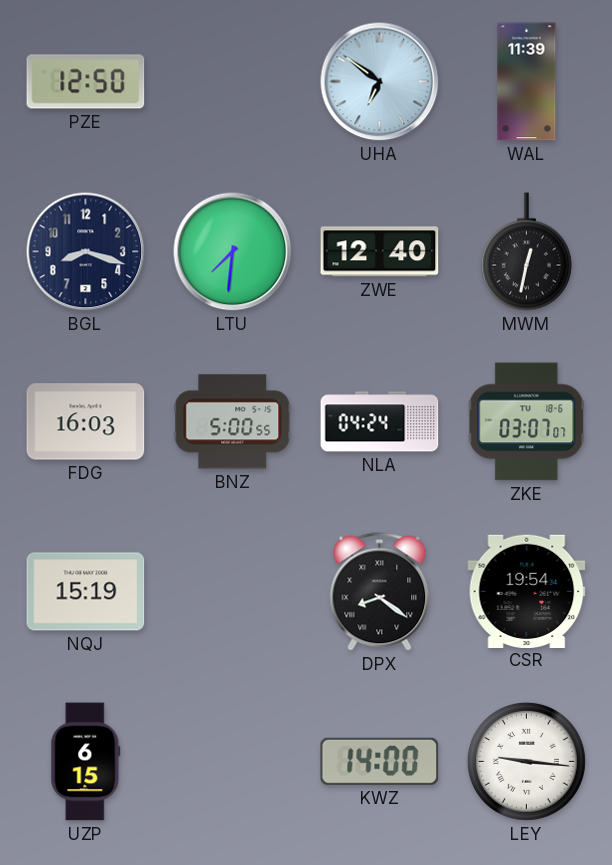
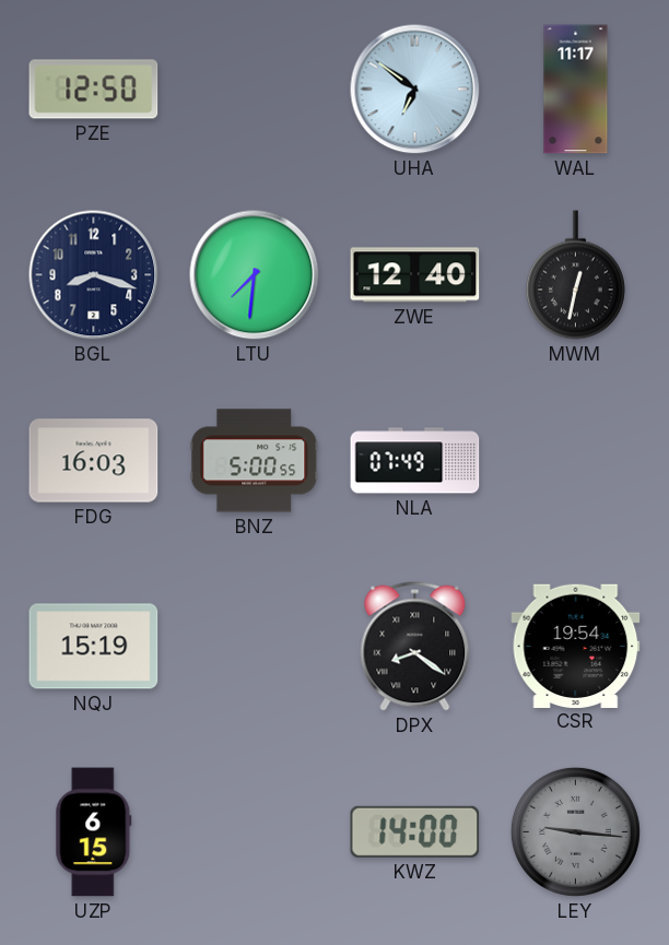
WAL: 11:39 -> 11:17
NLA: 04:24 -> 07:49
ZKE: 03:07 -> none
LEY dial: white -> grey
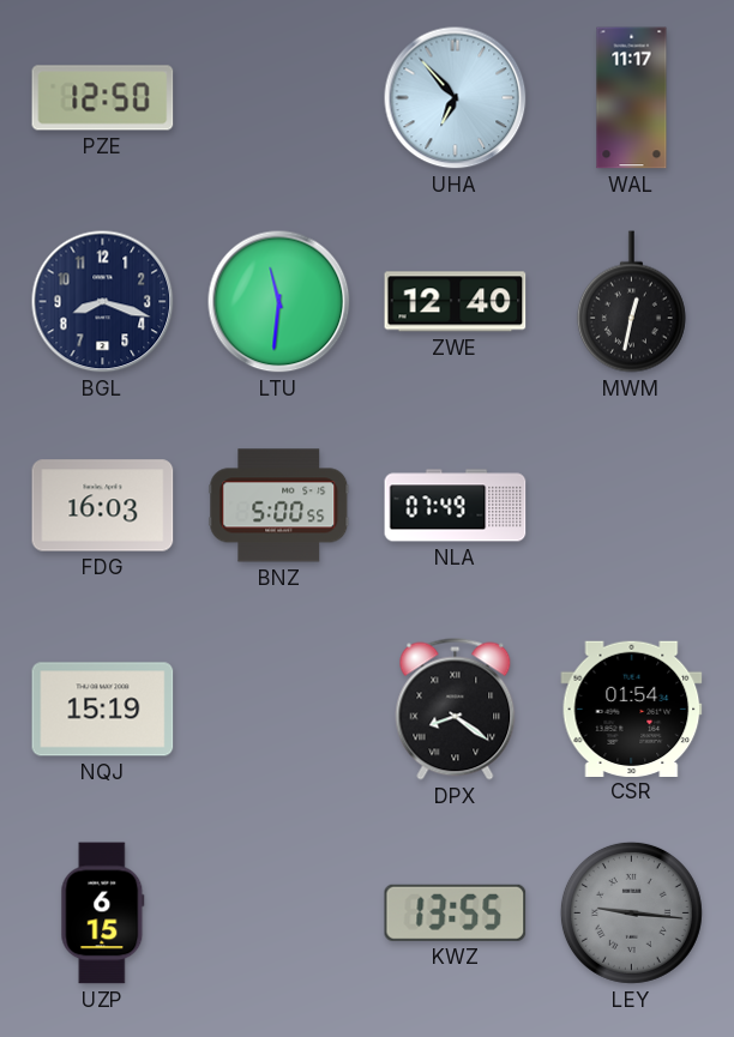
UHA: 6:51 -> 6:53
LTU: 7:31 -> 11:31
CSR: 19:54 -> 01:54
KWZ: 14:00 -> 13:55
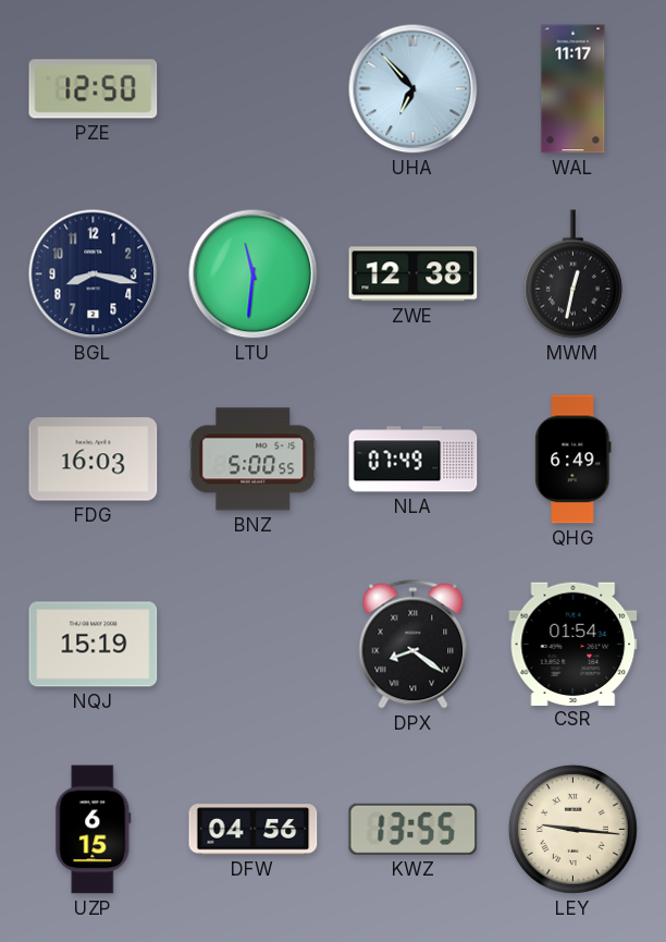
BGL: 8:18 -> 8:17
ZWE: 12:40 -> 12:38
QHG: none -> 6:49
DFW: none -> 04:56
LEY dial: grey -> cream
